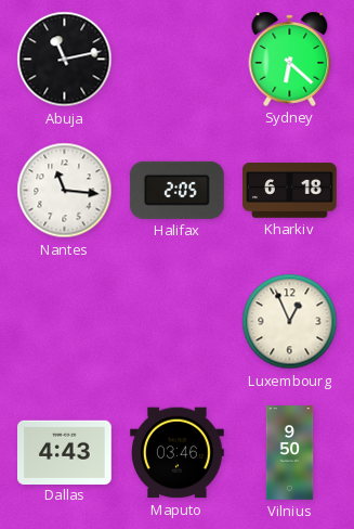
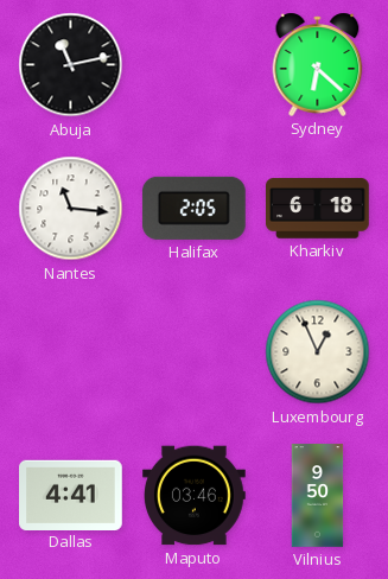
Dallas: 4:43 -> 4:41
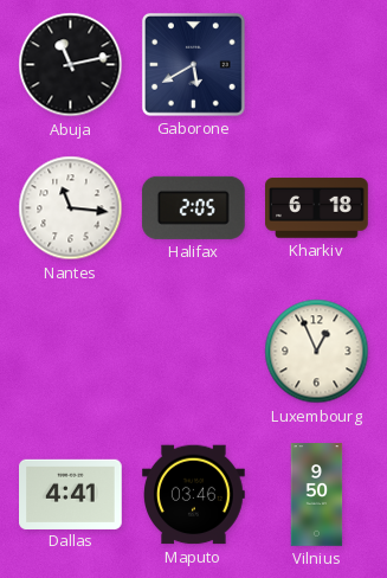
Gaborone: none -> 5:40
Sydney: 6:22 -> none
